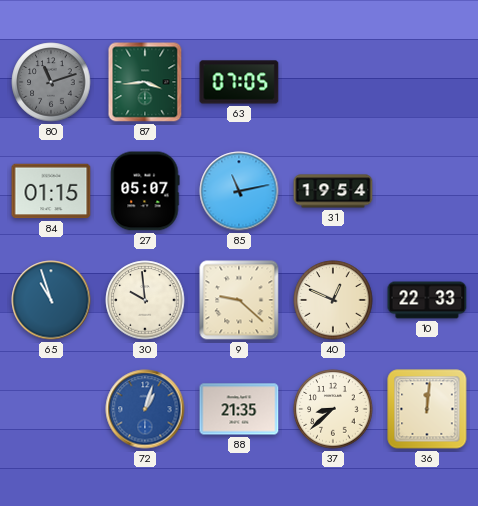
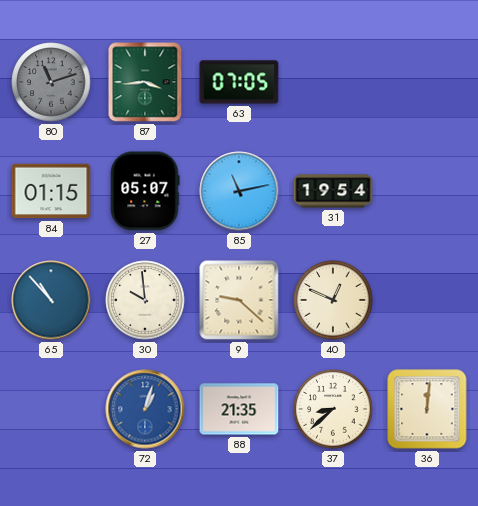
65: 10:57 -> 10:53
10: 22:33 -> none
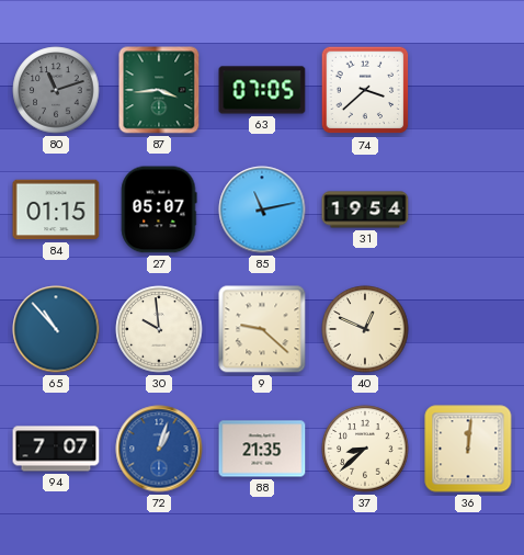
74: none -> 3:38
94: none -> 7:07
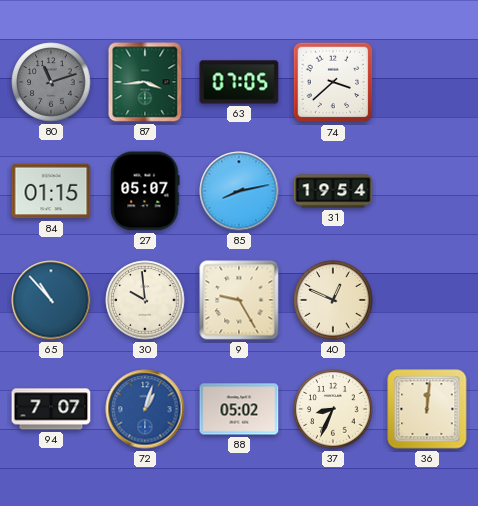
85: 11:13 -> 8:13
9: 9:22 -> 9:25
88: 21:35 -> 05:02
37: 8:38 -> 8:34
